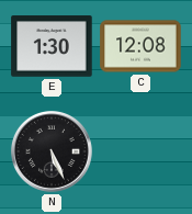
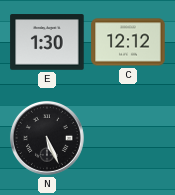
C: 12:08 -> 12:12
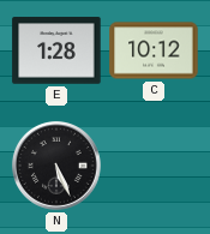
E: 1:30 -> 1:28
C: 12:12 -> 10:12
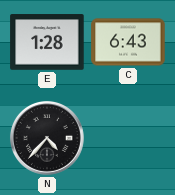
C: 10:12 -> 6:43
N: 5:26 -> 4:37
